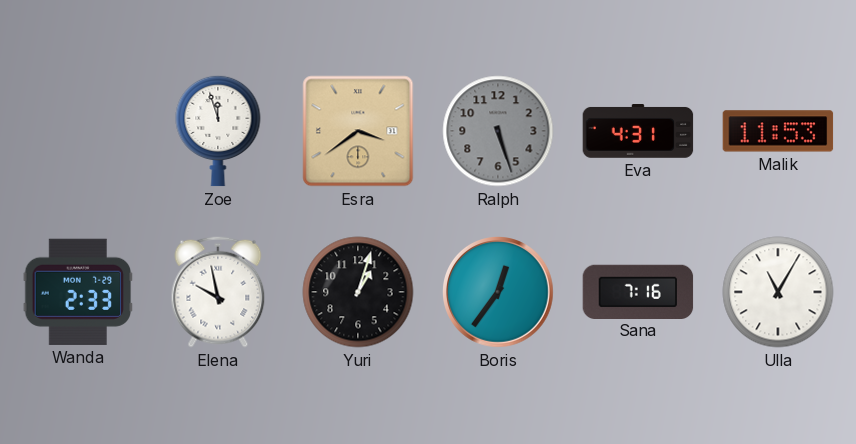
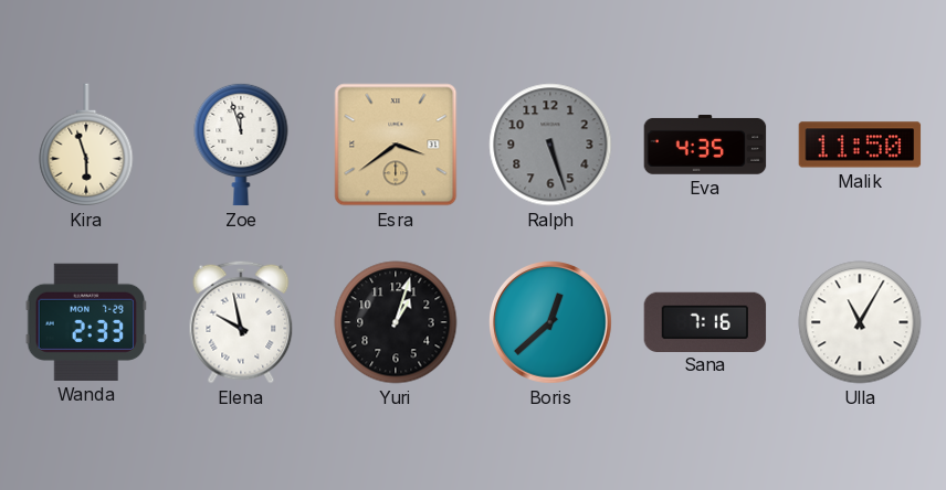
Kira: none -> 5:57
Eva: 4:31 -> 4:35
Malik: 11:53 -> 11:50
Boris: 12:36 -> 12:38
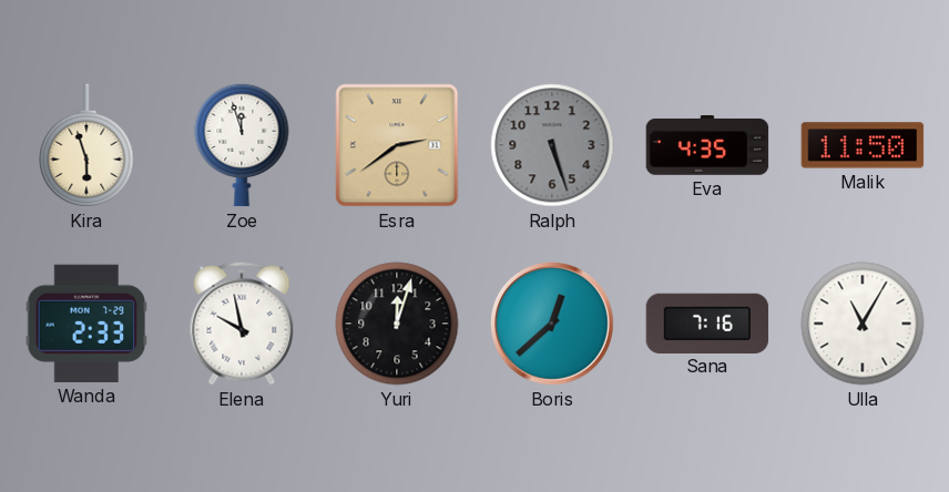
Esra: 3:39 -> 2:39
Yuri: 1:03 -> 12:03
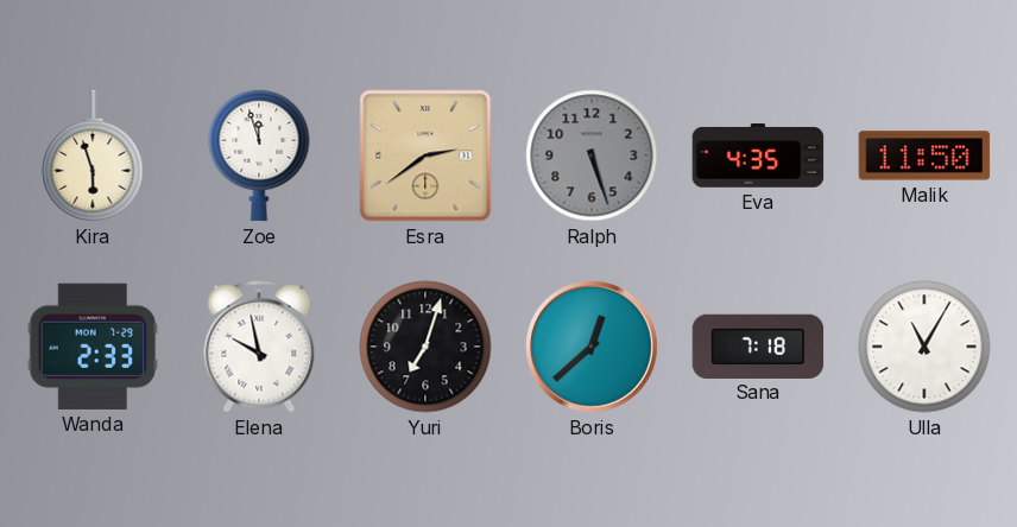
Yuri: 12:03 -> 7:03
Sana: 7:16 -> 7:18
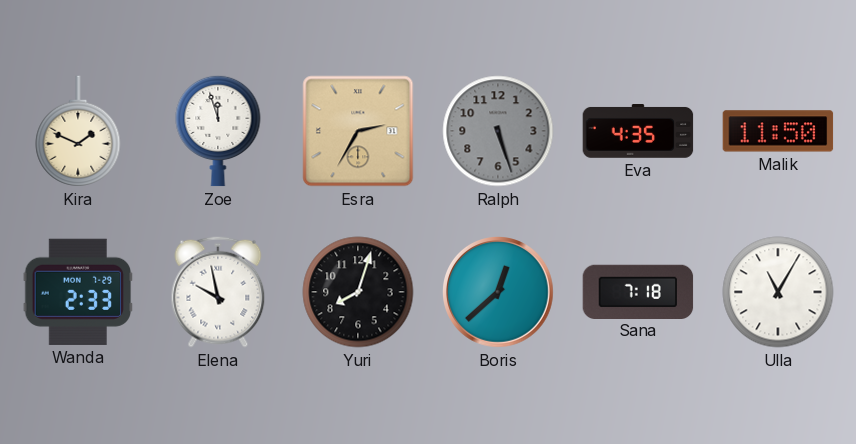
Kira: 5:57 -> 1:49
Esra: 2:39 -> 2:35
Yuri: 7:03 -> 8:03
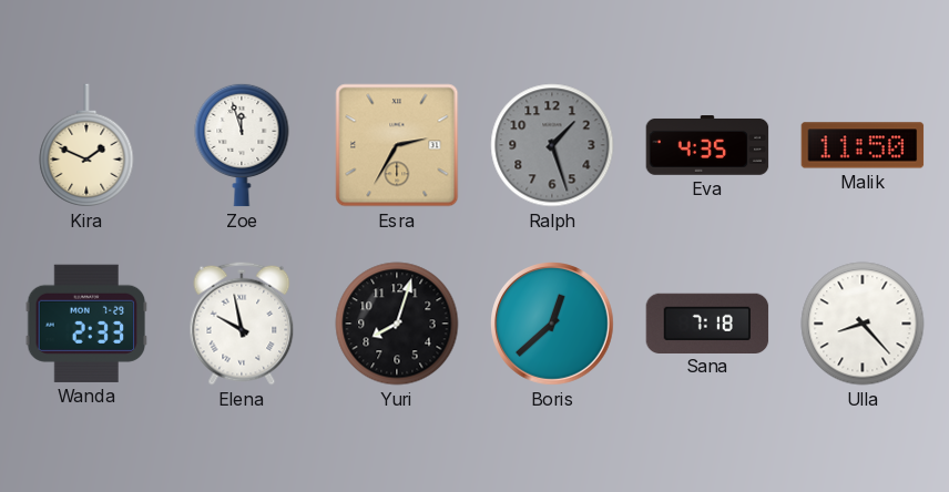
Ralph: 5:27 -> 1:27
Ulla: 11:05 -> 8:23
